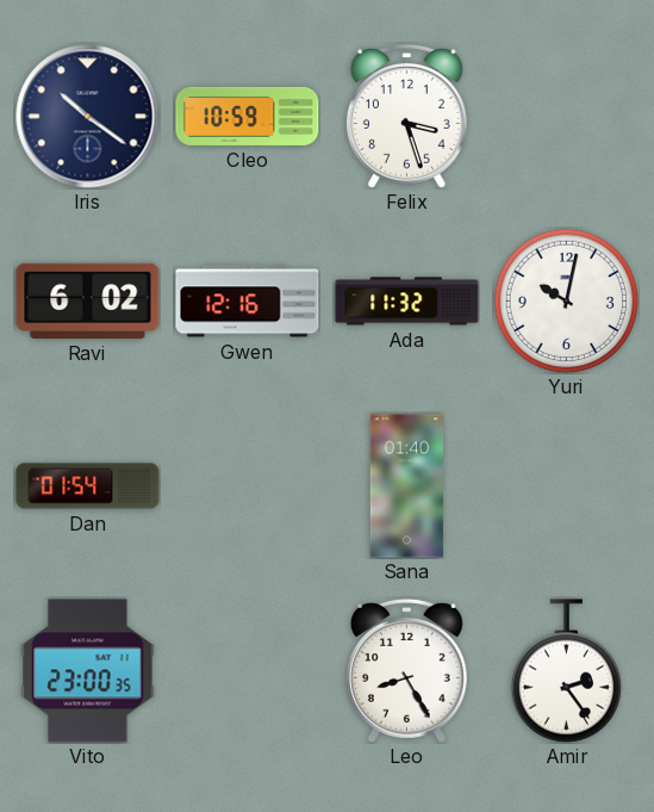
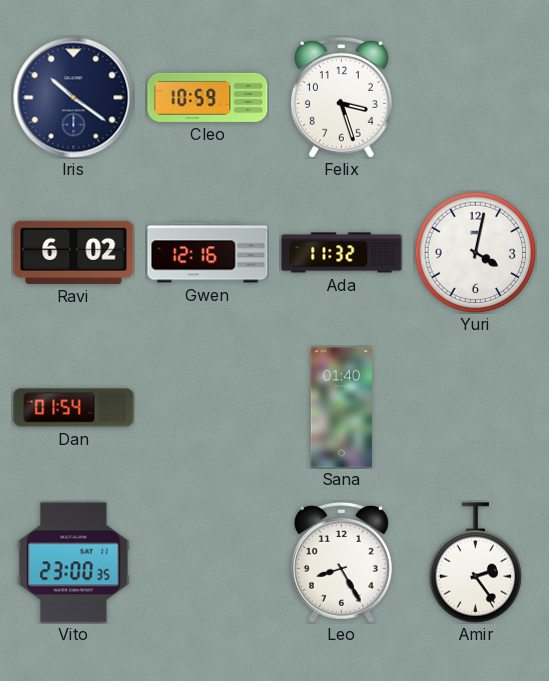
Yuri: 10:02 -> 4:02
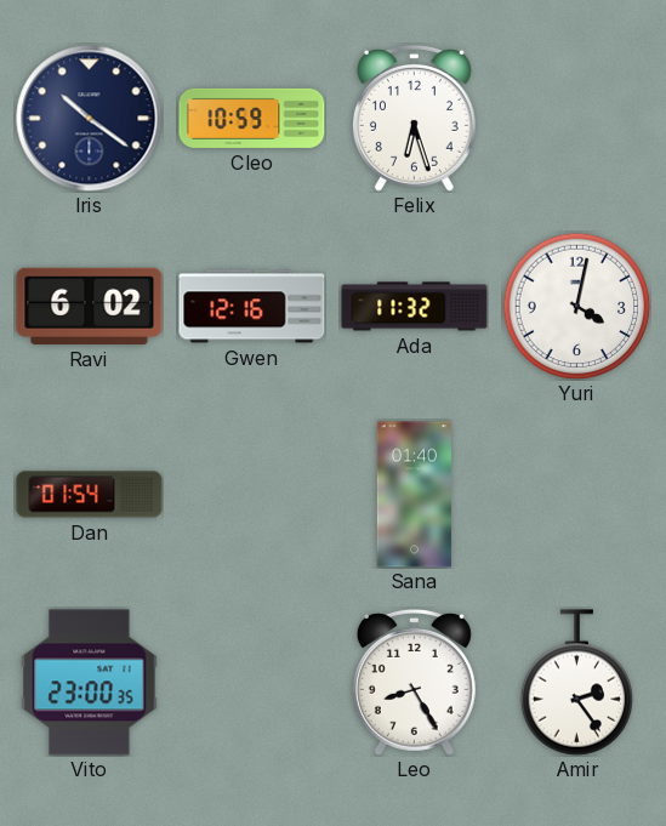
Felix: 3:27 -> 6:27
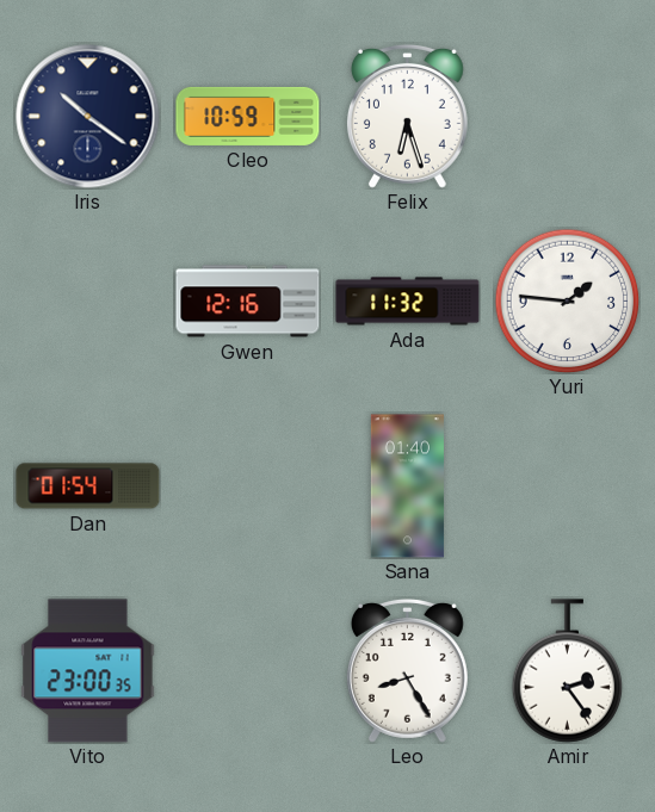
Ravi: 6:02 -> none
Yuri: 4:02 -> 1:46
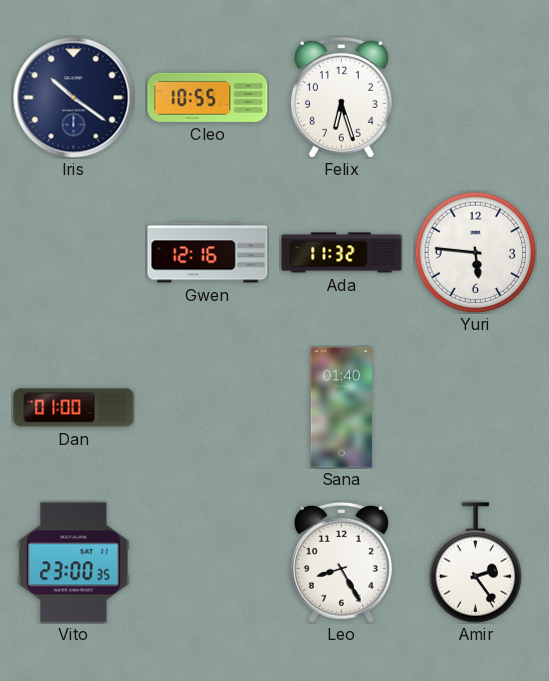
Cleo: 10:59 -> 10:55
Yuri: 1:46 -> 5:46
Dan: 01:54 -> 01:00
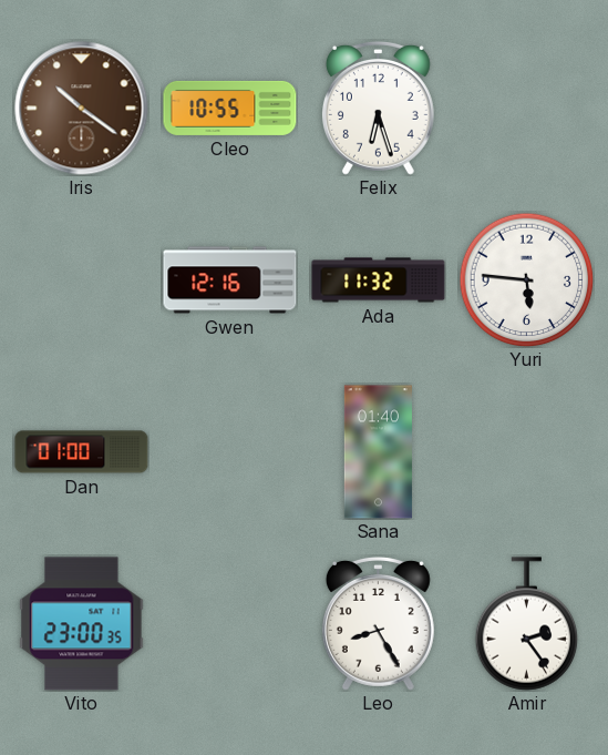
Iris dial: navy -> brown
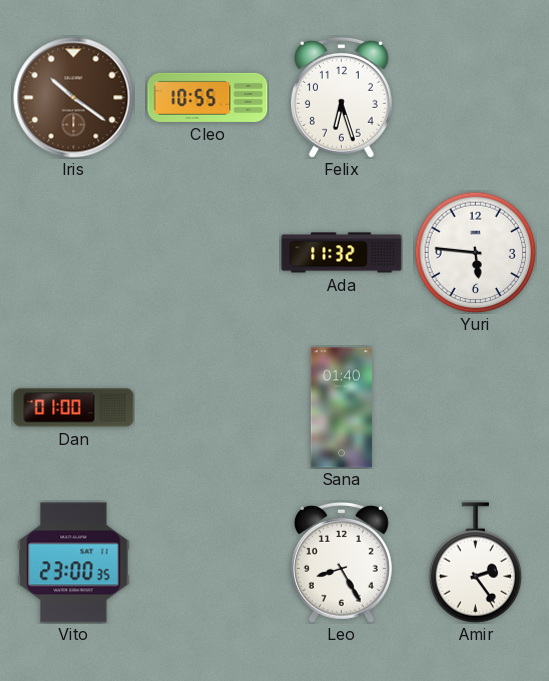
Gwen: 12:16 -> none
